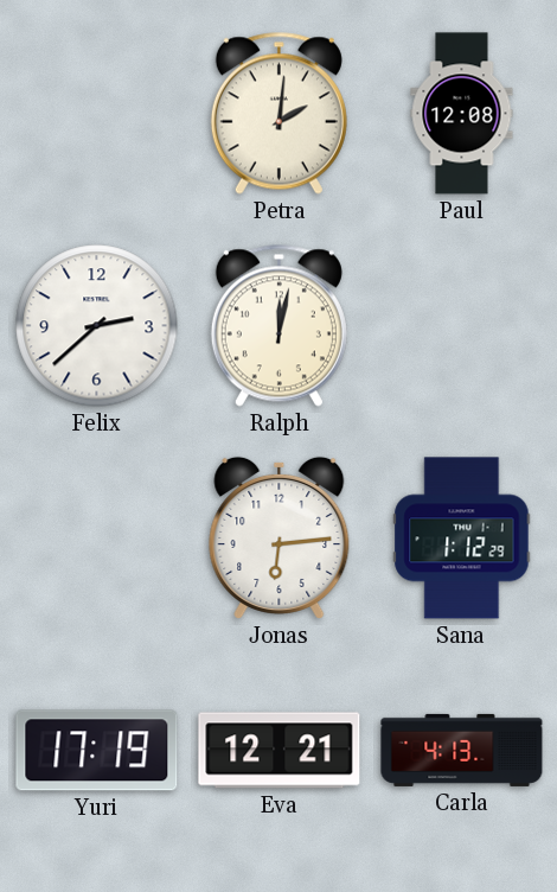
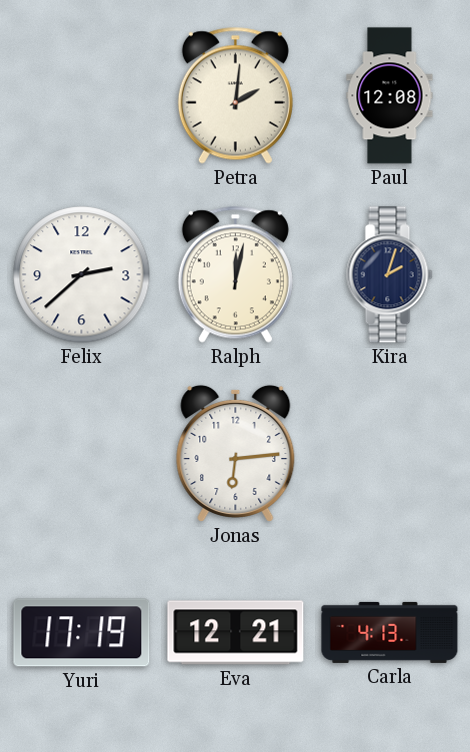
Kira: none -> 2:03
Sana: 1:12 -> none
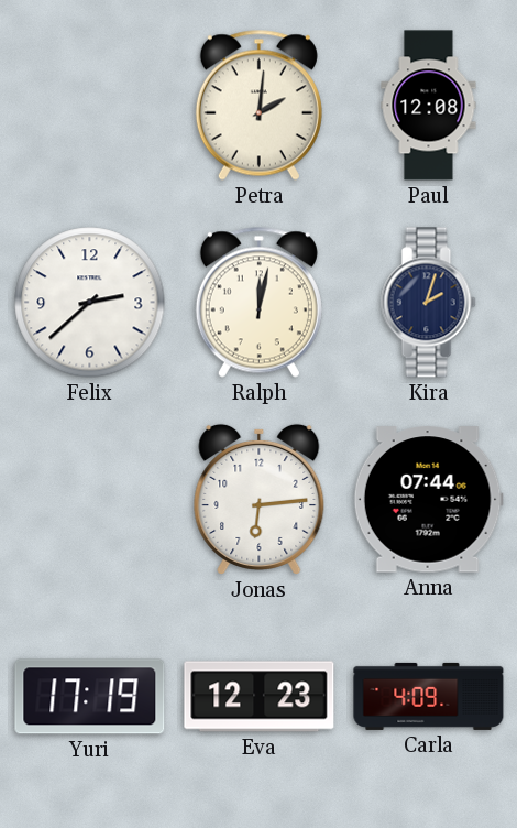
Anna: none -> 07:44
Eva: 12:21 -> 12:23
Carla: 4:13 -> 4:09
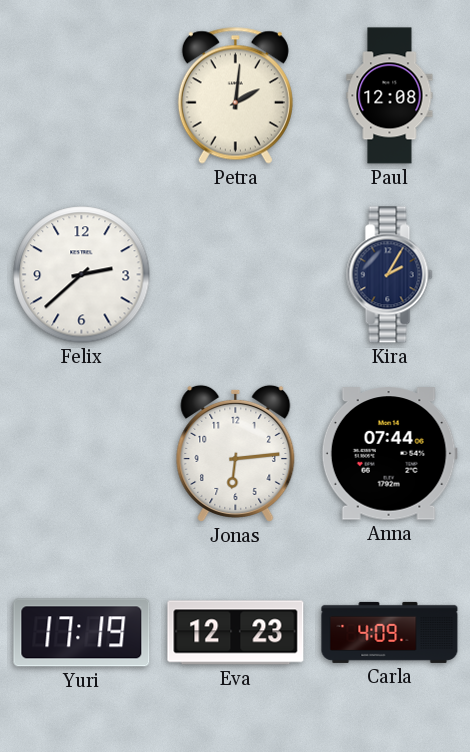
Ralph: 12:02 -> none
Kira: 2:03 -> 2:05
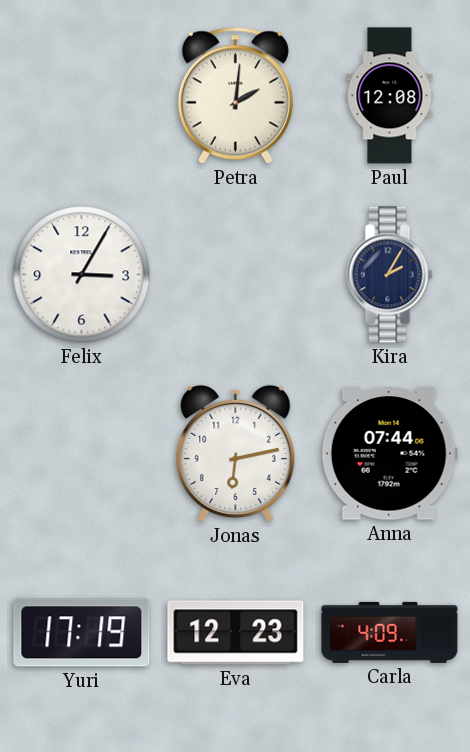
Felix: 2:38 -> 3:05
Jonas: 6:14 -> 6:13
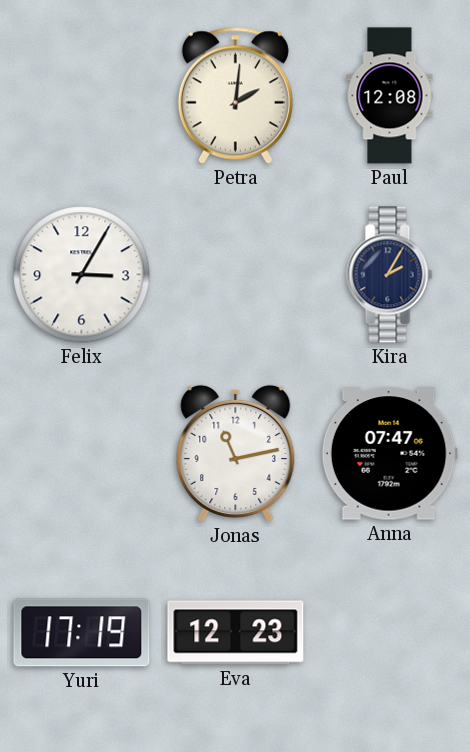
Jonas: 6:13 -> 11:13
Anna: 07:44 -> 07:47
Carla: 4:09 -> none
